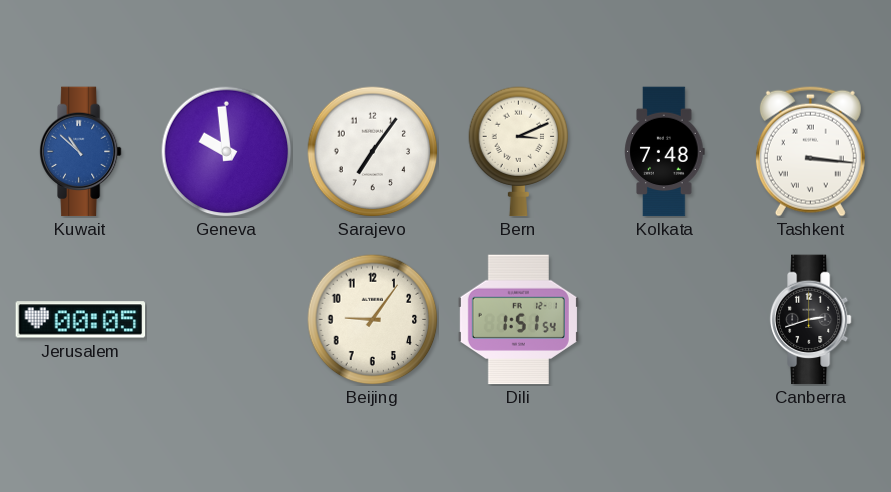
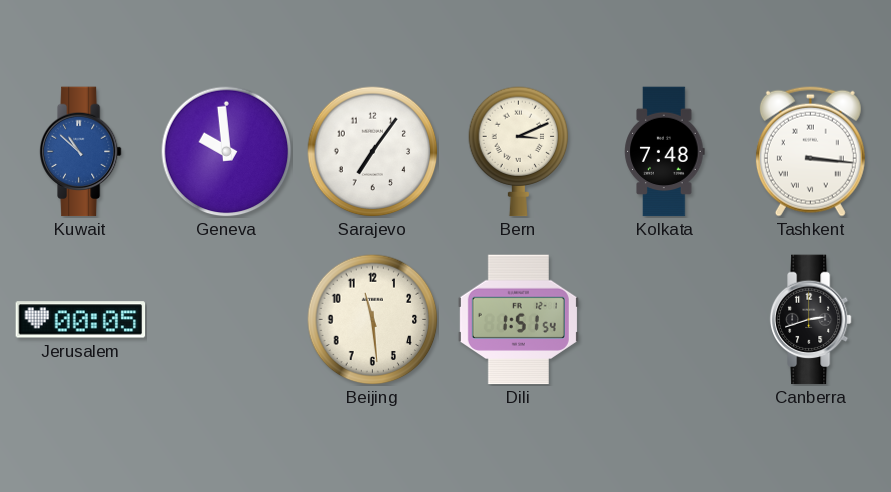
Beijing: 9:06 -> 11:29
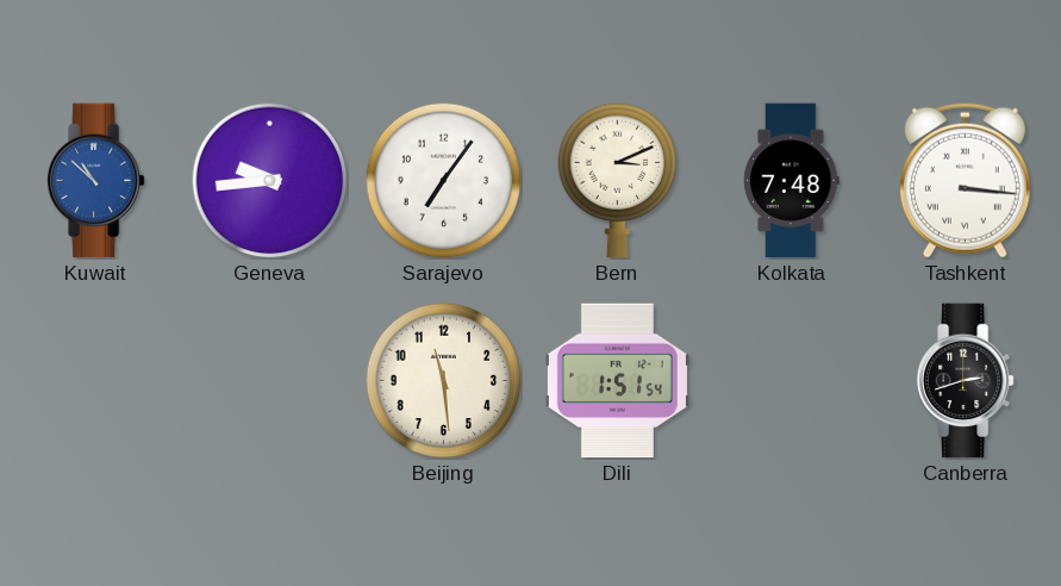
Geneva: 9:59 -> 9:44
Jerusalem: 00:05 -> none
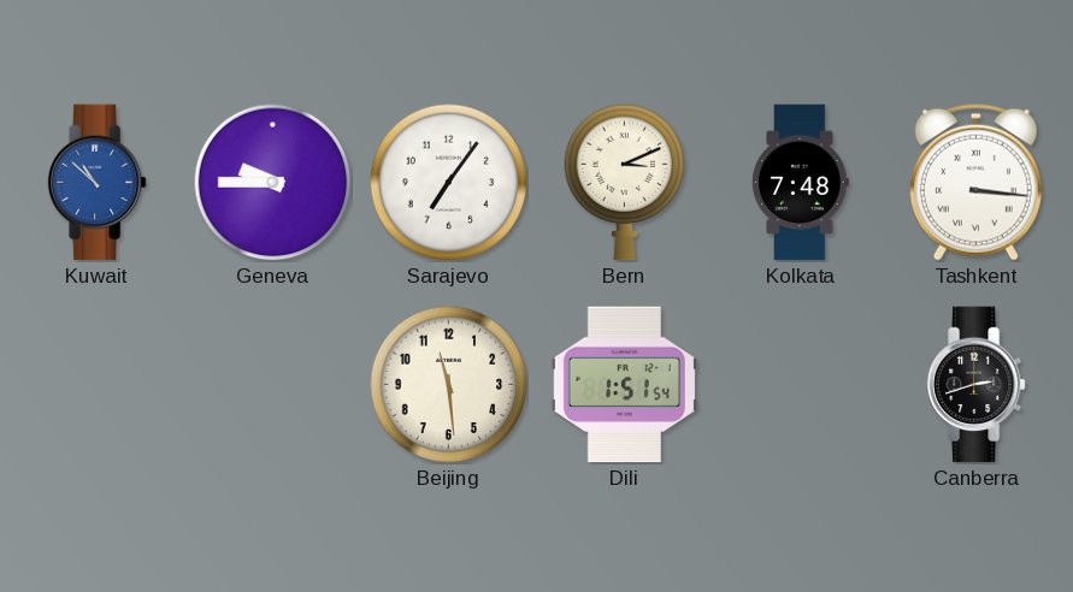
Geneva: 9:44 -> 9:45
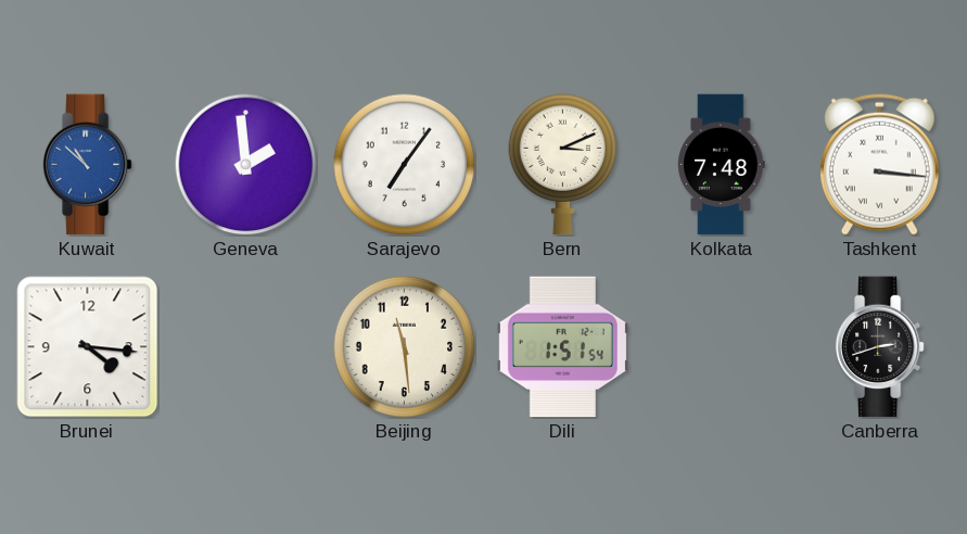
Geneva: 9:45 -> 1:59
Brunei: none -> 4:16
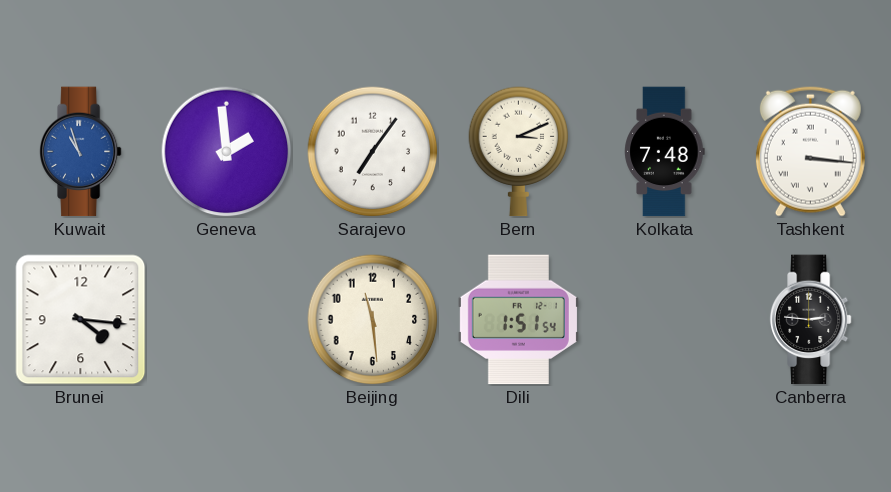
Kuwait: 10:52 -> 10:57
Canberra: 2:42 -> 2:46
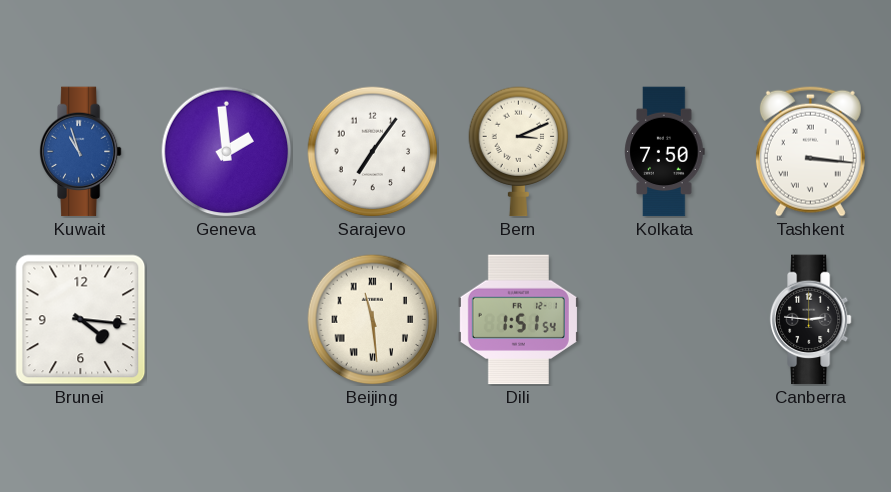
Kolkata: 7:48 -> 7:50
Beijing numerals: Arabic -> Roman
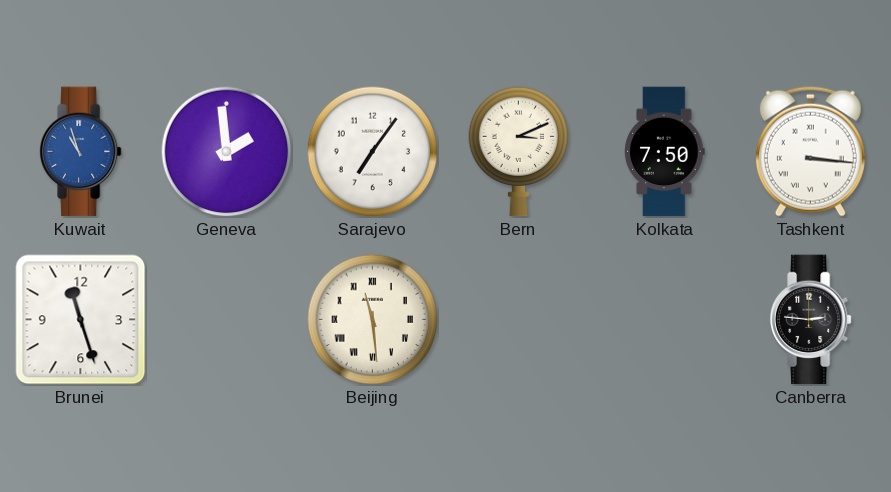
Brunei: 4:16 -> 11:27
Dili: 1:51 -> none
